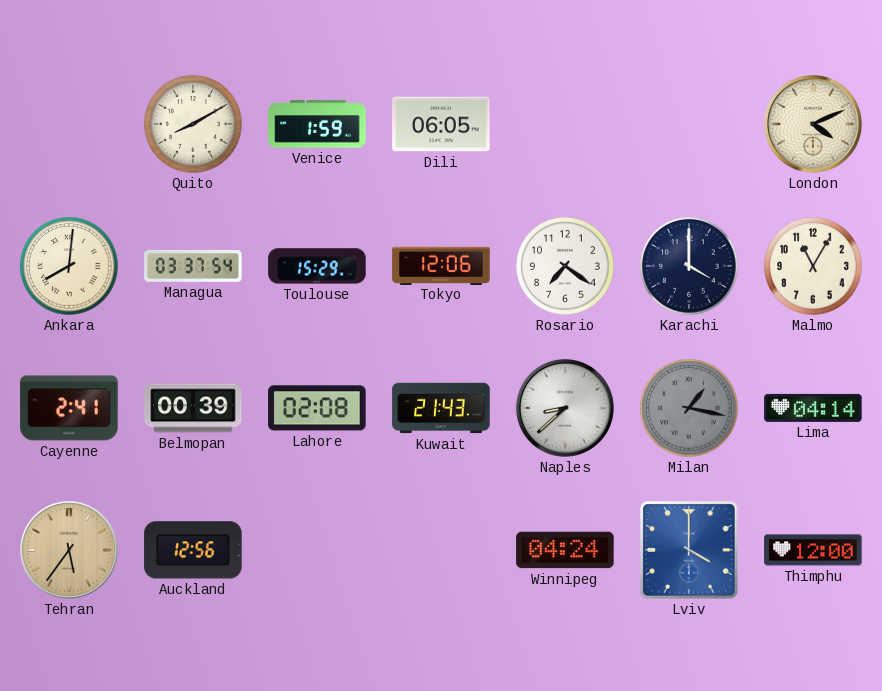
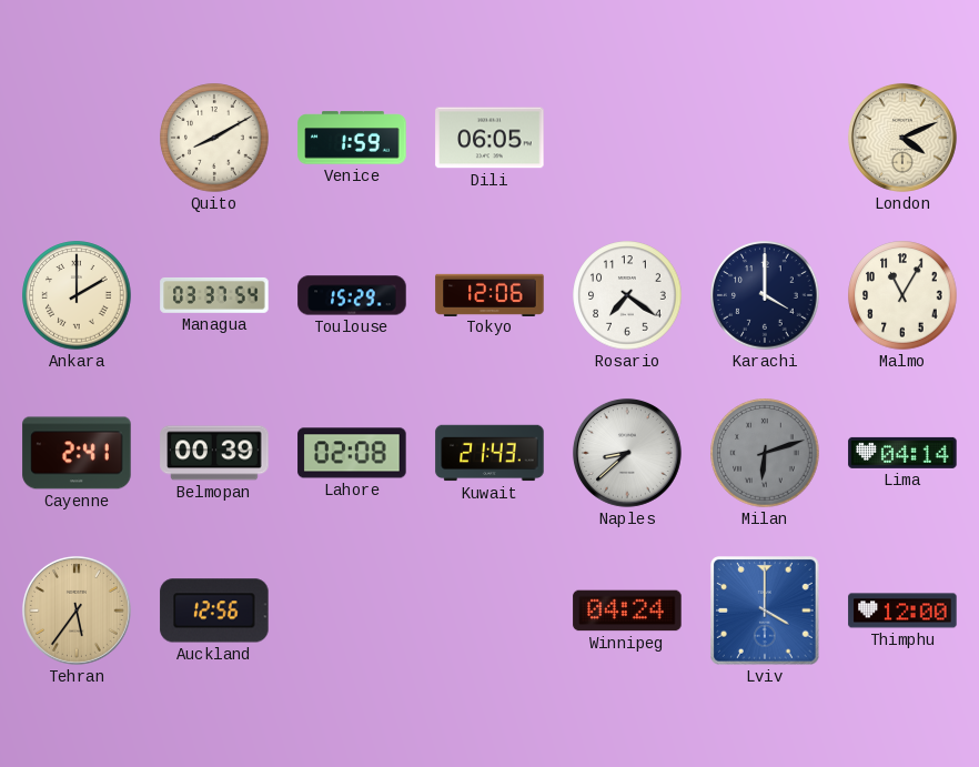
Ankara: 8:01 -> 2:00
Milan: 1:17 -> 6:12
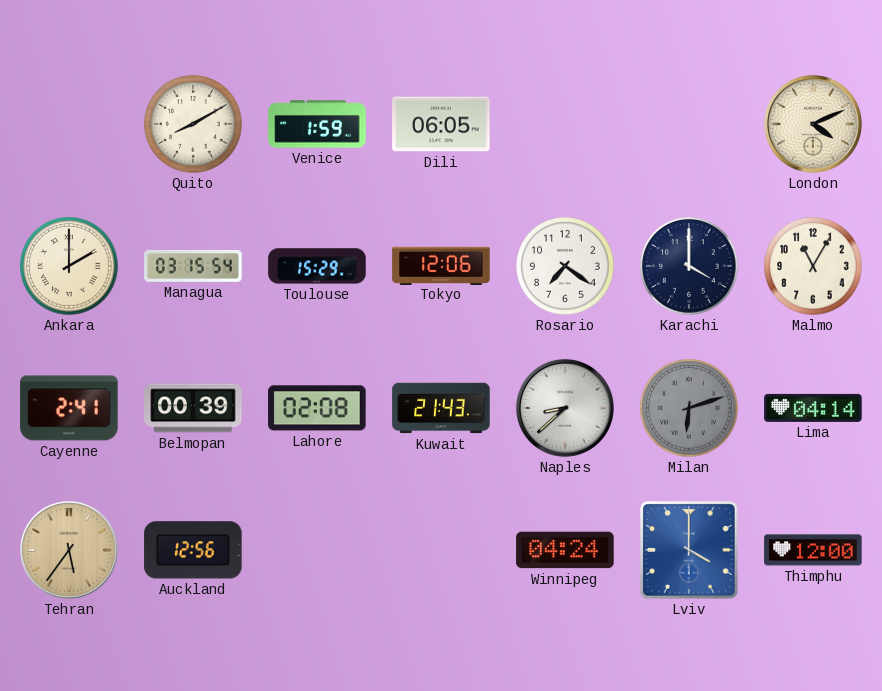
Managua: 03:37 -> 03:15
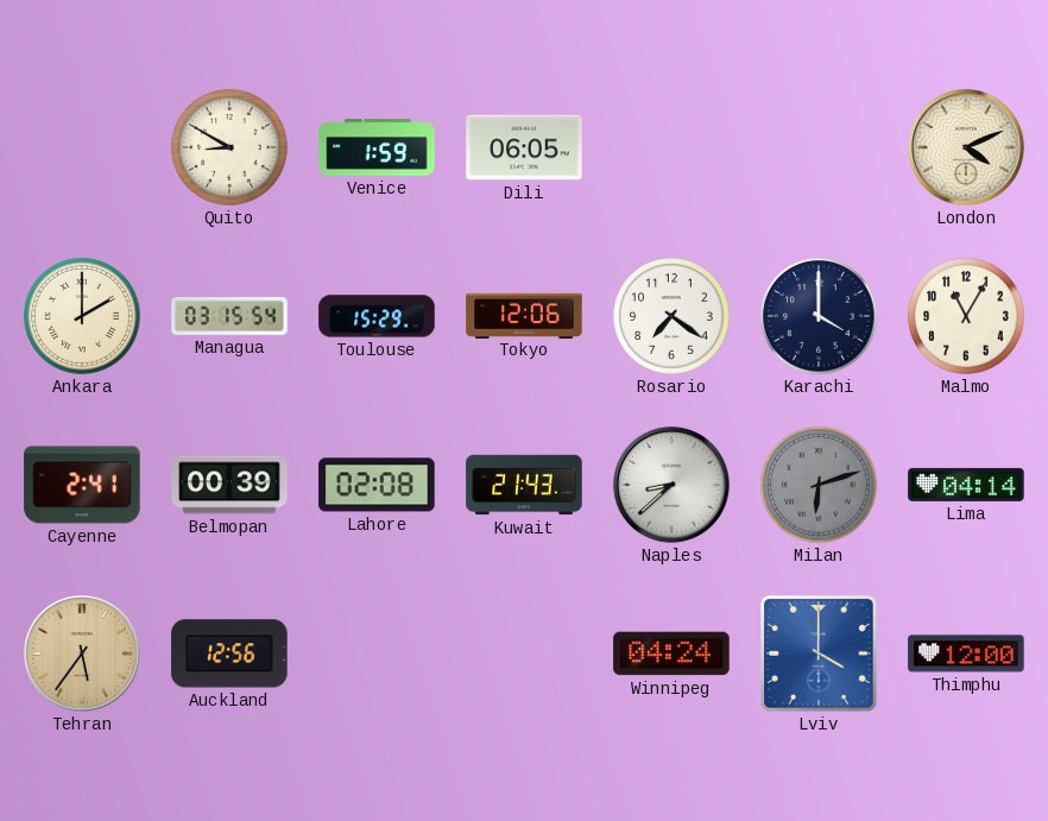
Quito: 8:10 -> 8:50
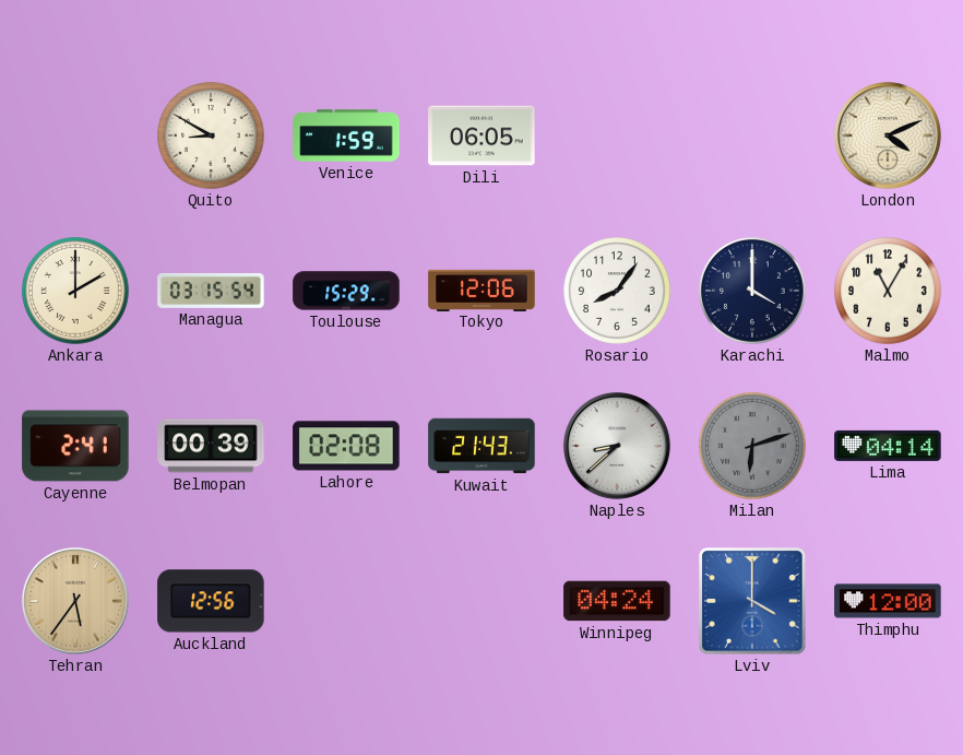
Rosario: 7:21 -> 8:06
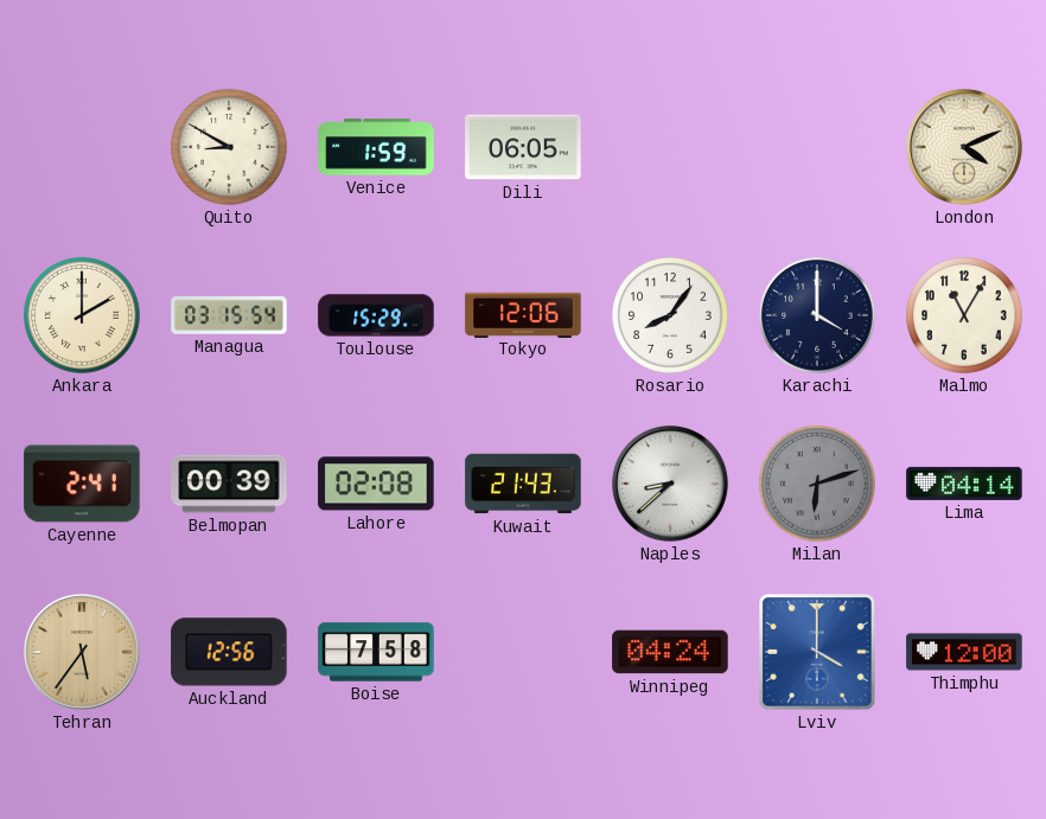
Boise: none -> 7:58
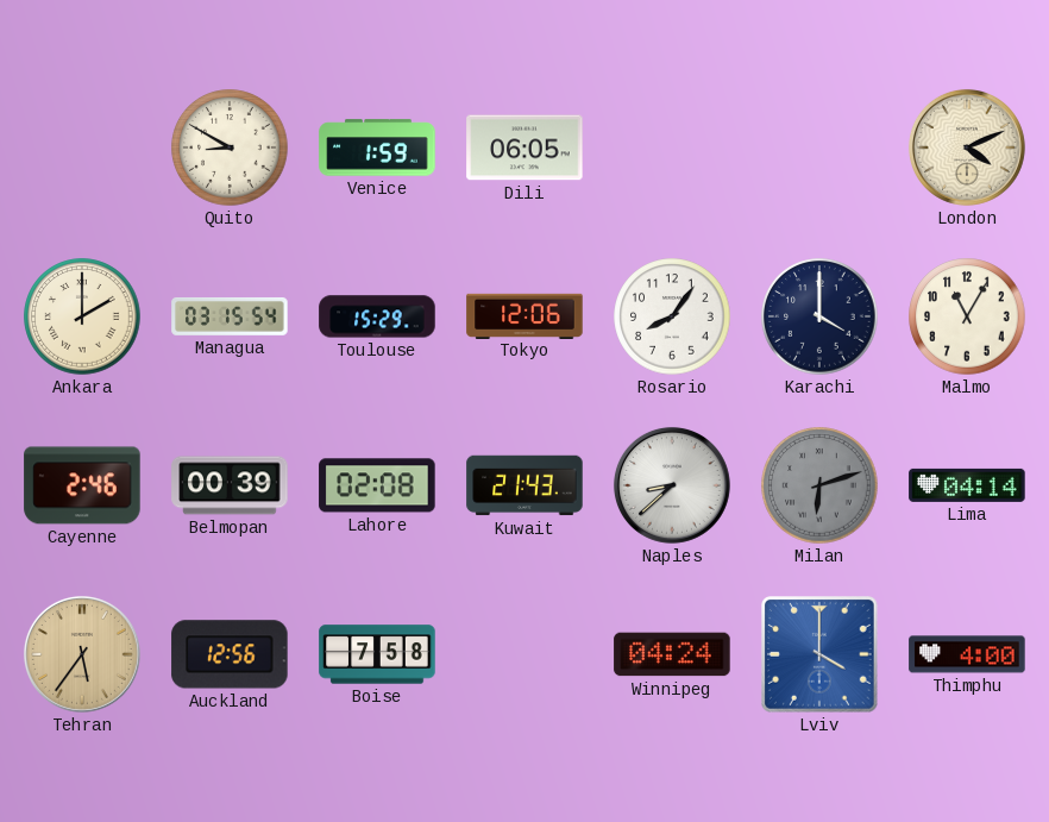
Cayenne: 2:41 -> 2:46
Thimphu: 12:00 -> 4:00
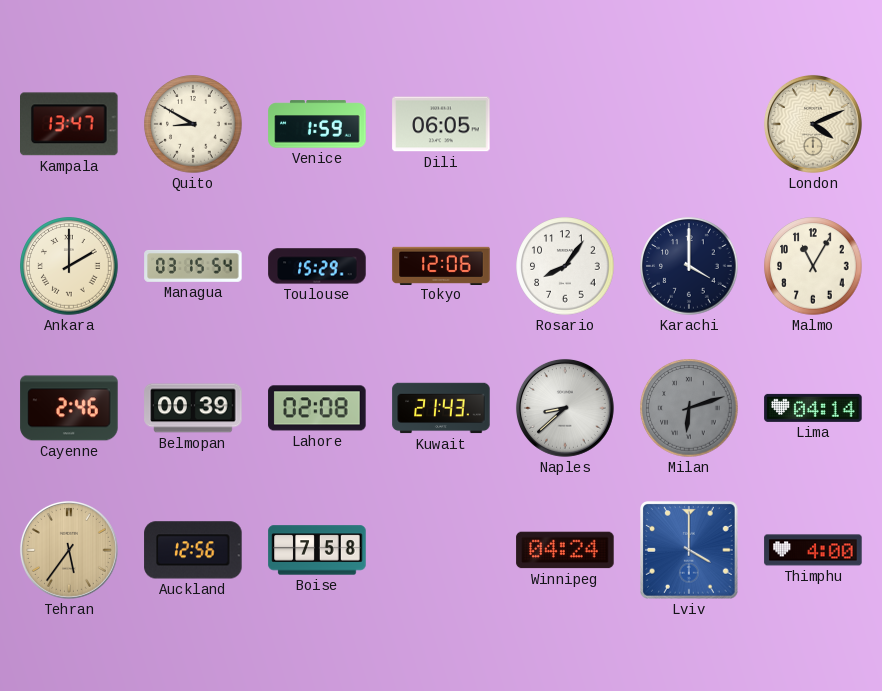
Kampala: none -> 13:47
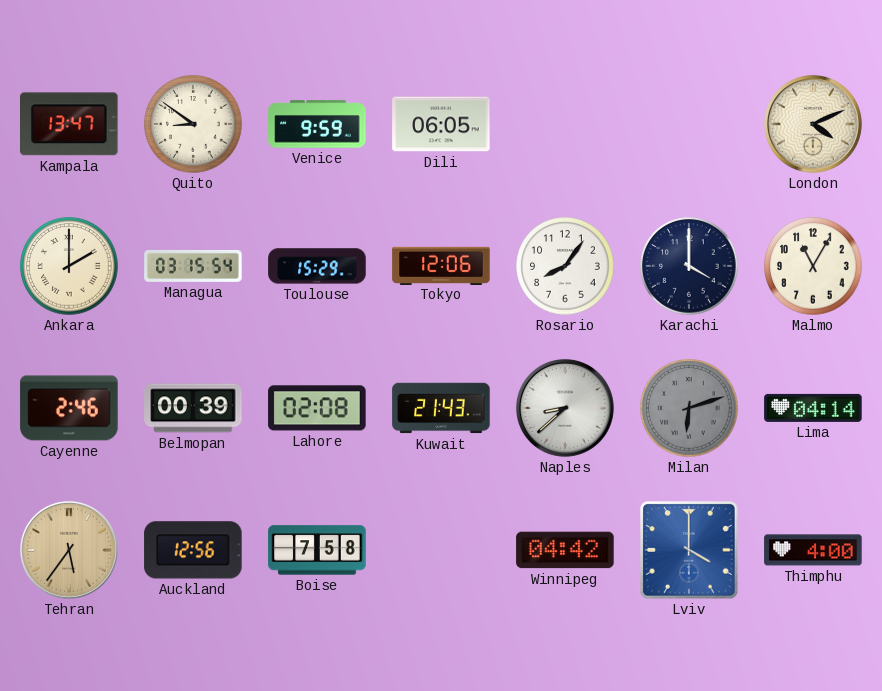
Quito: 8:50 -> 8:51
Venice: 1:59 -> 9:59
Winnipeg: 04:24 -> 04:42
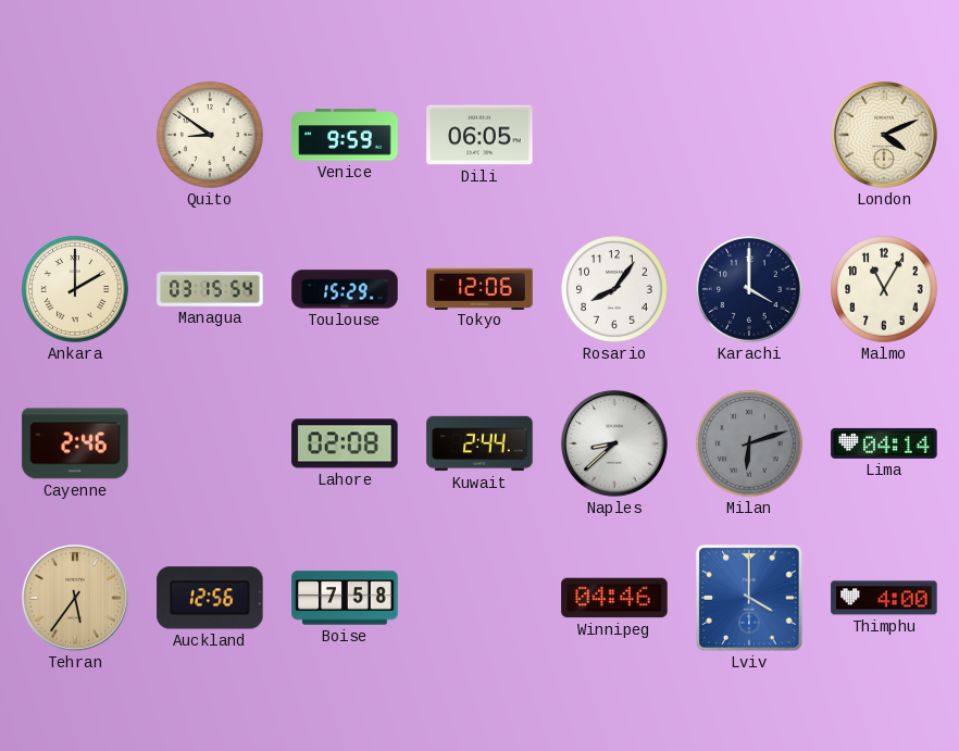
Kampala: 13:47 -> none
Belmopan: 00:39 -> none
Kuwait: 21:43 -> 2:44
Winnipeg: 04:42 -> 04:46
